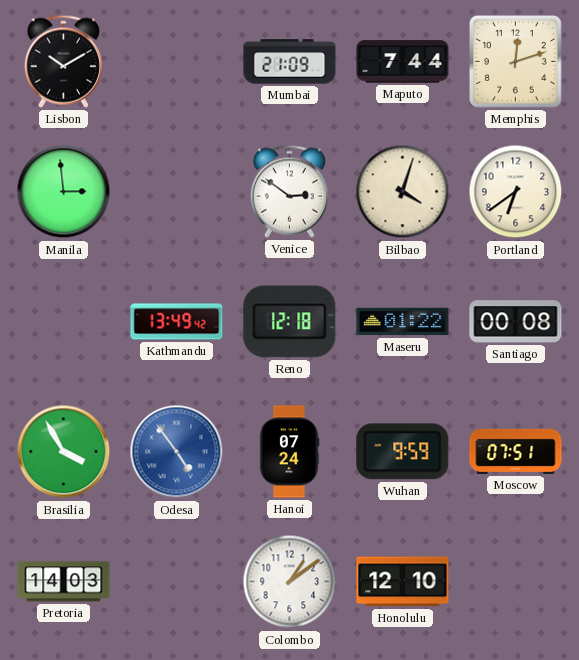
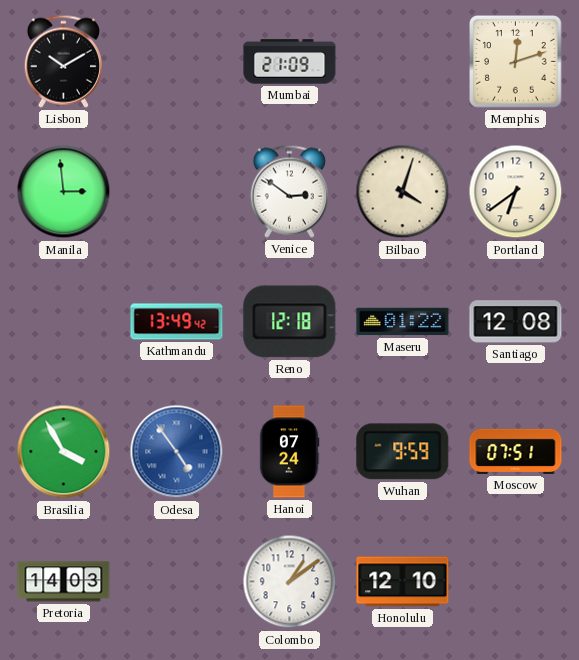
Maputo: 7:44 -> none
Santiago: 00:08 -> 12:08
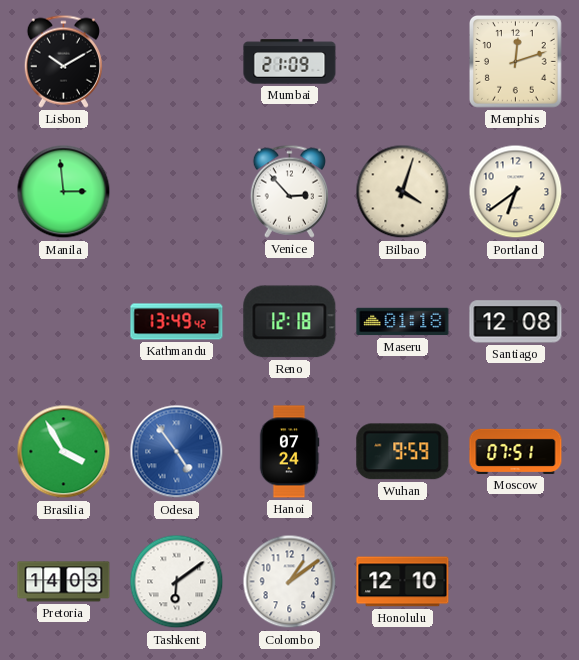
Venice: 2:51 -> 2:53
Maseru: 01:22 -> 01:18
Tashkent: none -> 6:09
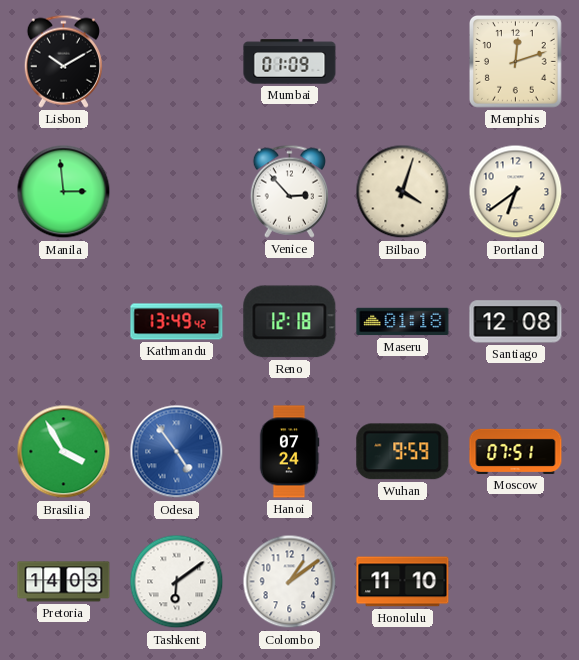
Mumbai: 21:09 -> 01:09
Honolulu: 12:10 -> 11:10
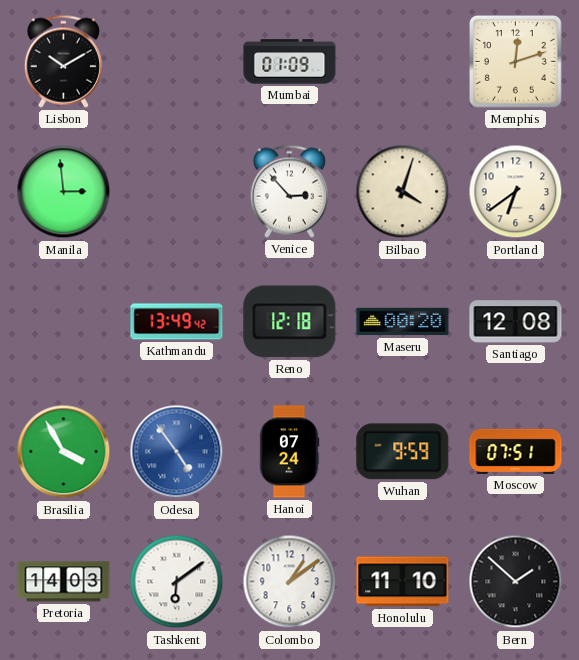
Maseru: 01:18 -> 00:20
Bern: none -> 1:52
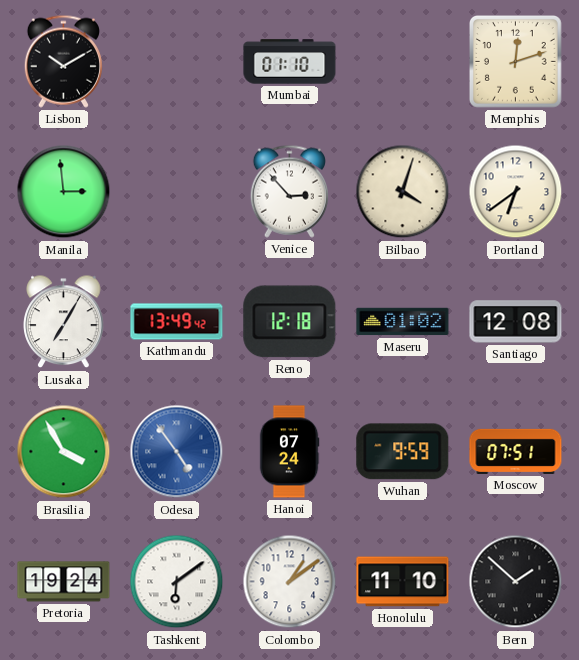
Mumbai: 01:09 -> 01:10
Lusaka: none -> 7:05
Maseru: 00:20 -> 01:02
Pretoria: 14:03 -> 19:24
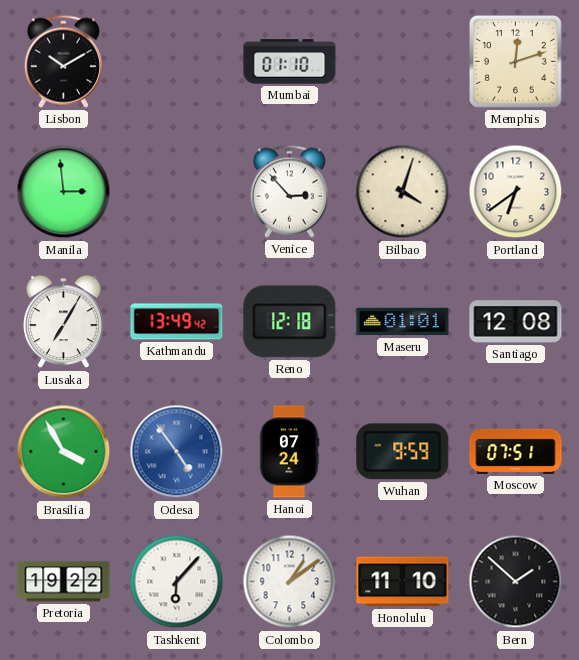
Maseru: 01:02 -> 01:01
Pretoria: 19:24 -> 19:22
Tashkent: 6:09 -> 6:07
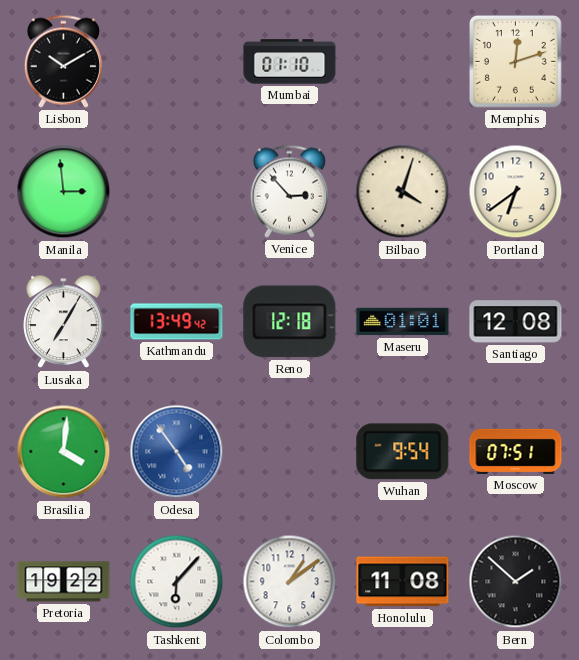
Brasilia: 3:55 -> 4:01
Hanoi: 07:24 -> none
Wuhan: 9:59 -> 9:54
Honolulu: 11:10 -> 11:08
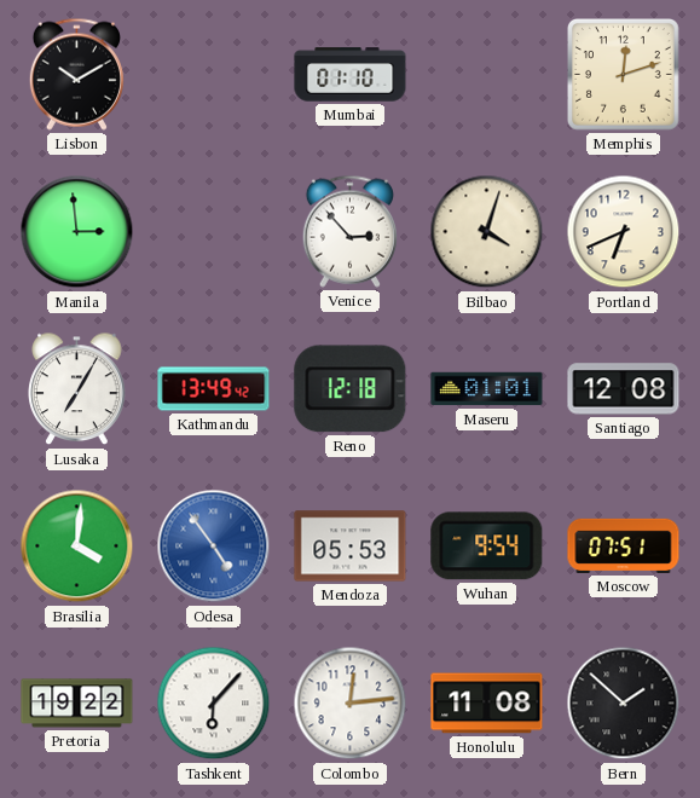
Portland: 6:39 -> 6:41
Mendoza: none -> 05:53
Colombo: 1:09 -> 12:14
